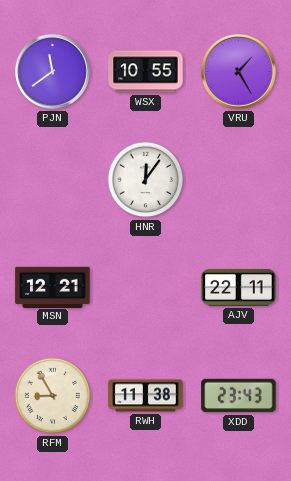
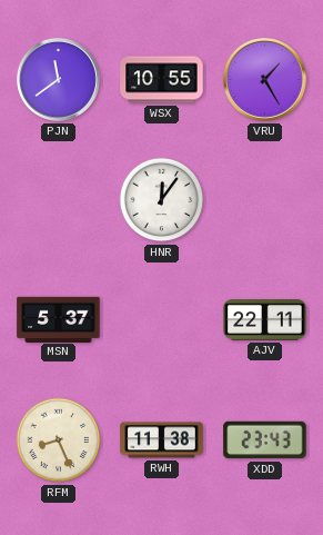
MSN: 12:21 -> 5:37
RFM: 8:55 -> 8:26
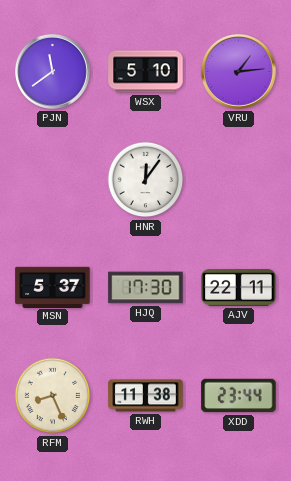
WSX: 10:55 -> 5:10
VRU: 1:25 -> 1:14
HJQ: none -> 17:30
XDD: 23:43 -> 23:44
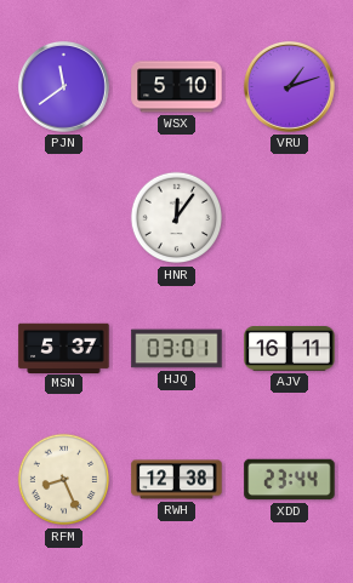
VRU: 1:14 -> 1:12
HJQ: 17:30 -> 03:01
AJV: 22:11 -> 16:11
RWH: 11:38 -> 12:38
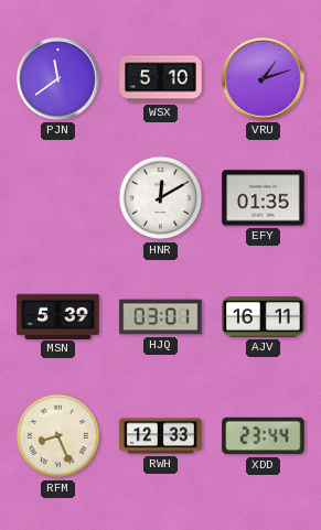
HNR: 12:06 -> 12:10
EFY: none -> 01:35
MSN: 5:37 -> 5:39
RWH: 12:38 -> 12:33
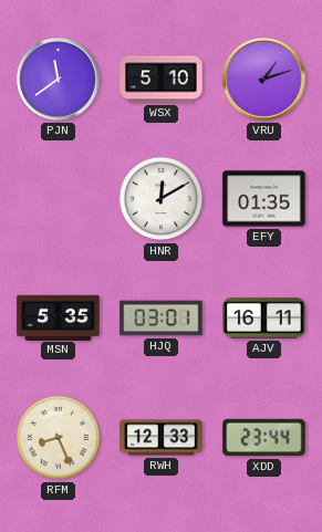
MSN: 5:39 -> 5:35
